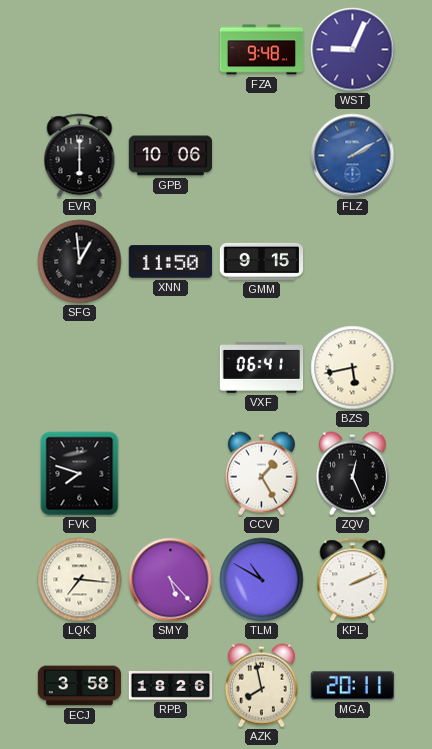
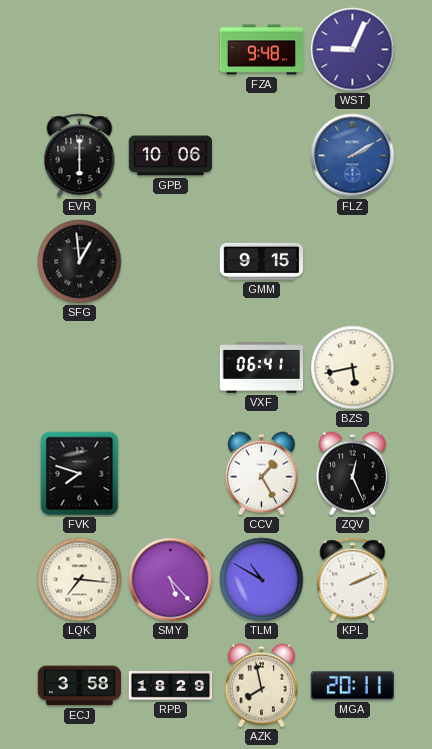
XNN: 11:50 -> none
RPB: 18:26 -> 18:29
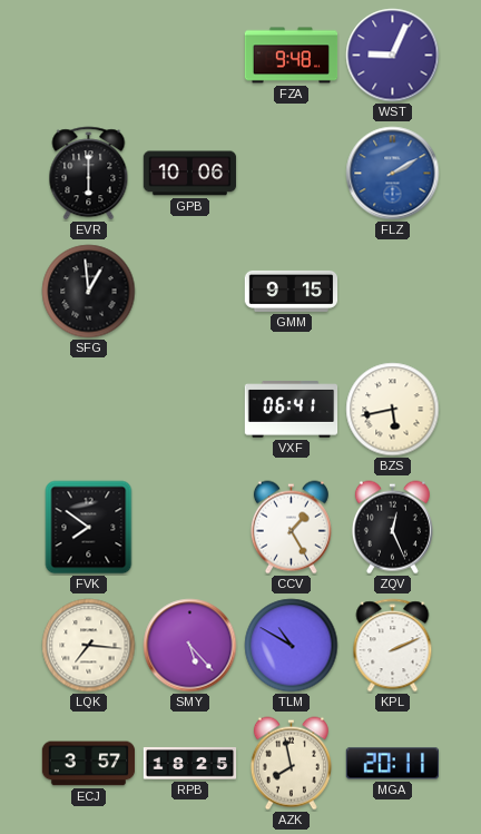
FVK: 7:48 -> 7:51
ECJ: 3:58 -> 3:57
RPB: 18:29 -> 18:25
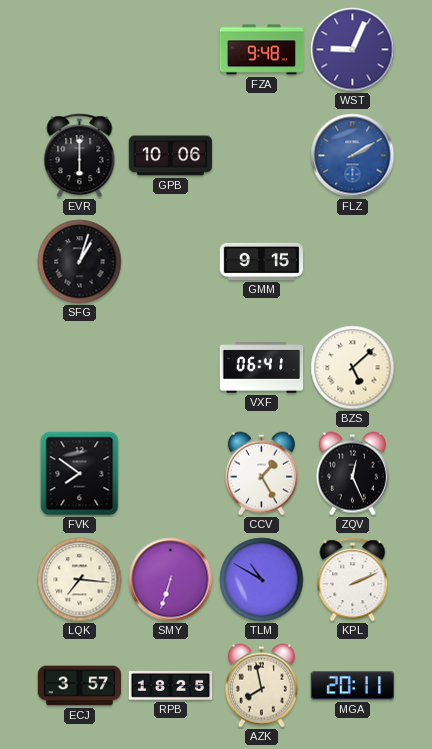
SFG: 12:59 -> 1:03
BZS: 5:43 -> 5:08
SMY: 5:23 -> 6:33
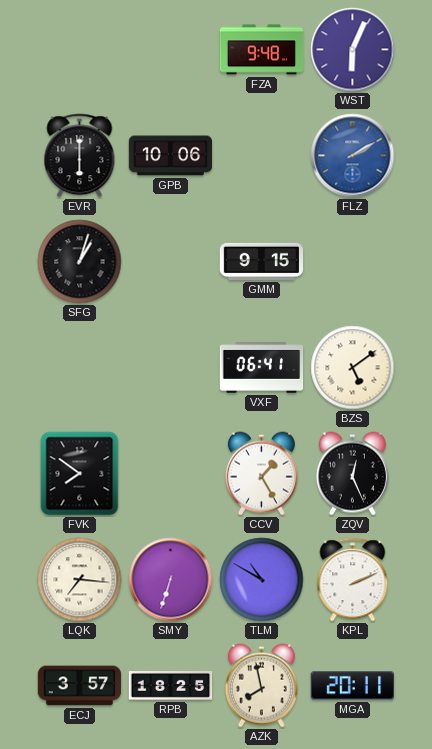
WST: 9:04 -> 6:04
BZS: 5:08 -> 5:09
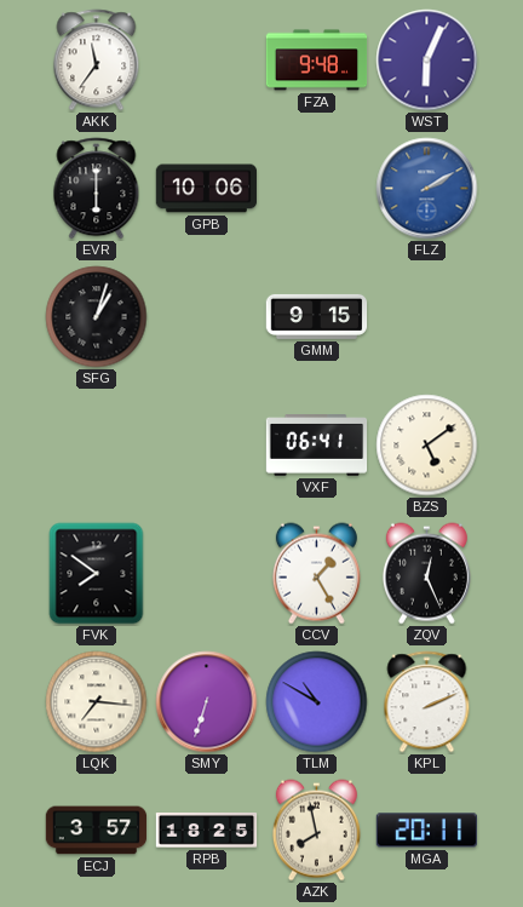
AKK: none -> 11:36
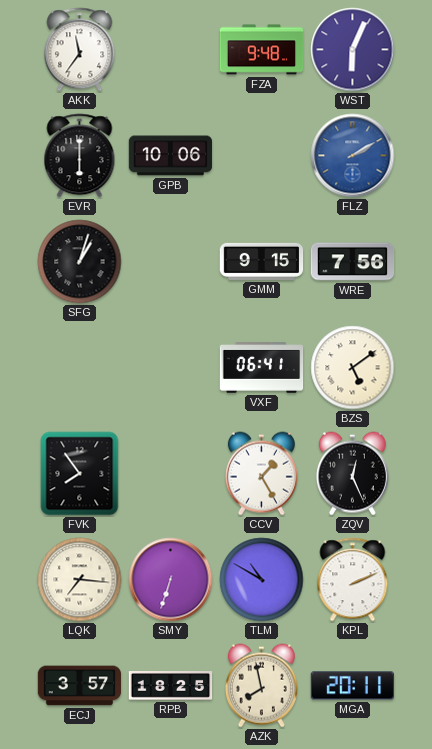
WRE: none -> 7:56
FVK: 7:51 -> 7:54
